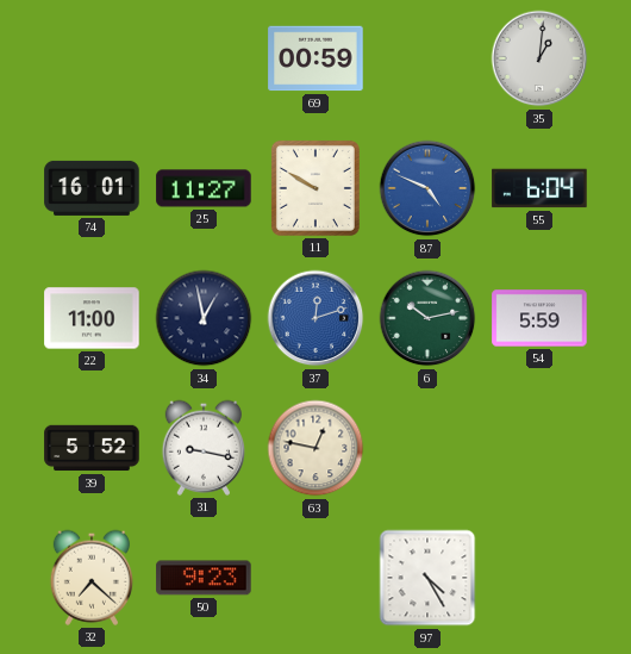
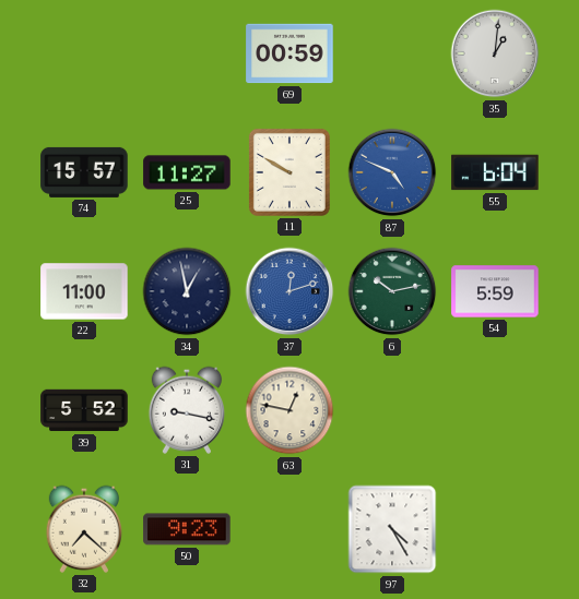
74: 16:01 -> 15:57
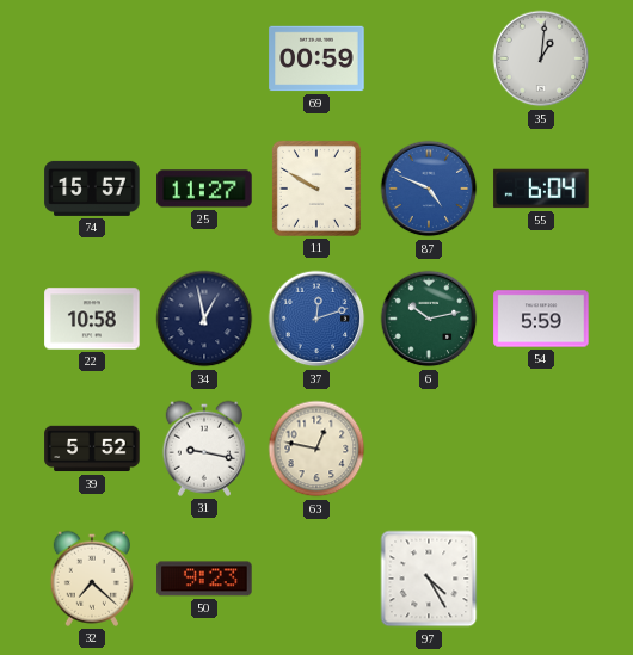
22: 11:00 -> 10:58
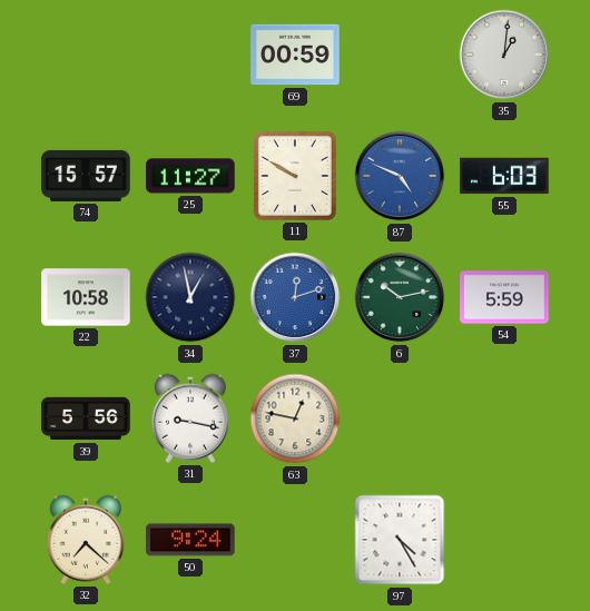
55: 6:04 -> 6:03
39: 5:52 -> 5:56
50: 9:23 -> 9:24
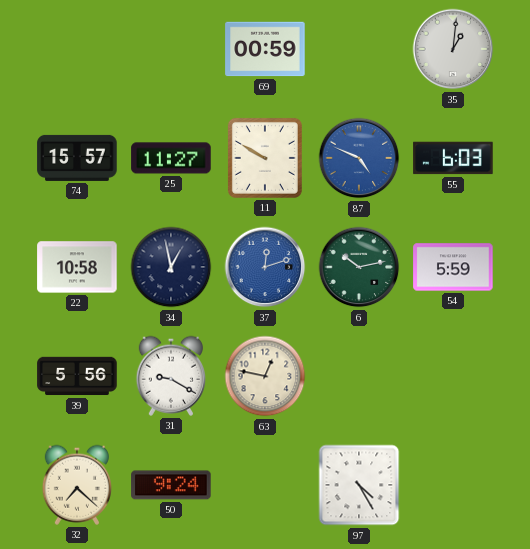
31: 9:17 -> 9:20
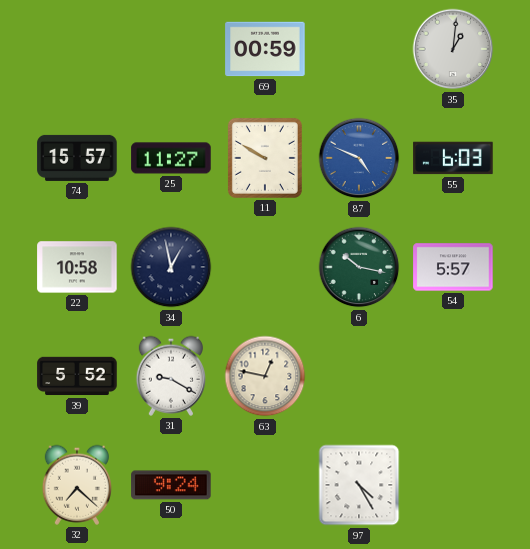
37: 12:12 -> none
6: 10:13 -> 10:17
54: 5:59 -> 5:57
39: 5:56 -> 5:52
